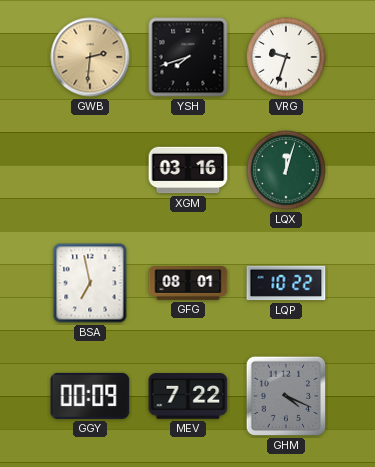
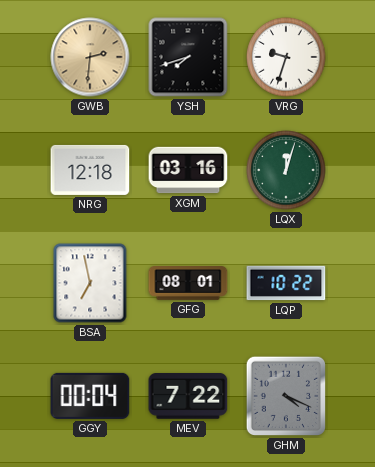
NRG: none -> 12:18
GGY: 00:09 -> 00:04
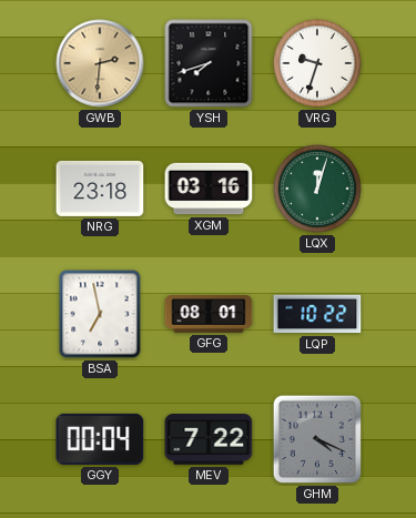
NRG: 12:18 -> 23:18
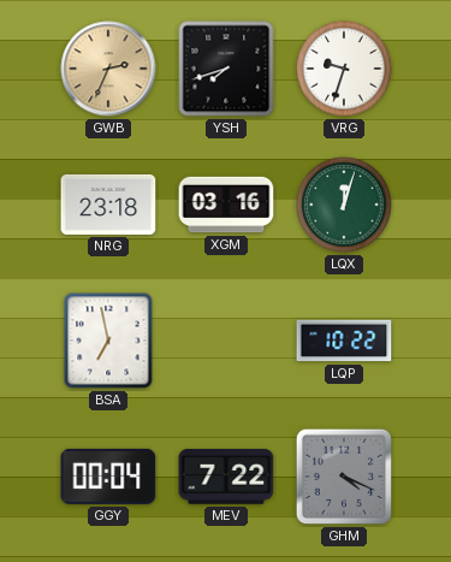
GWB: 2:31 -> 2:34
GFG: 08:01 -> none
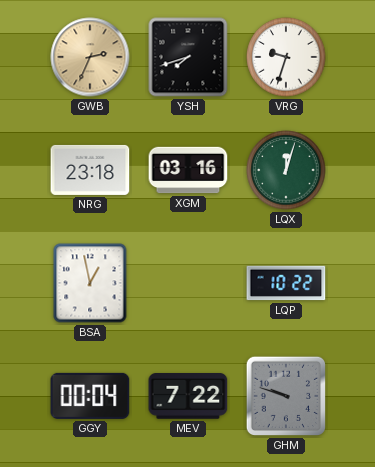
BSA: 6:58 -> 12:58
GHM: 4:19 -> 9:48
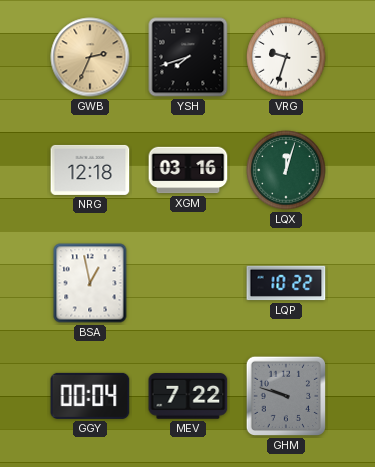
NRG: 23:18 -> 12:18
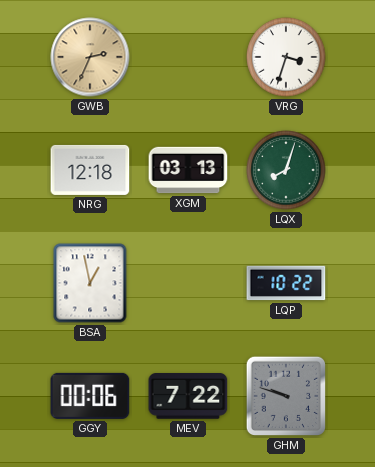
YSH: 7:42 -> none
VRG: 9:33 -> 3:33
XGM: 03:16 -> 03:13
LQX: 12:03 -> 8:03
GGY: 00:04 -> 00:06
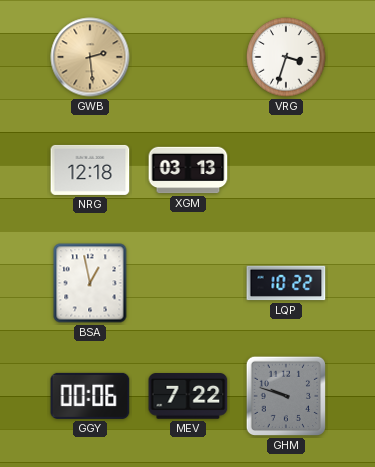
GWB: 2:34 -> 2:29
LQX: 8:03 -> none
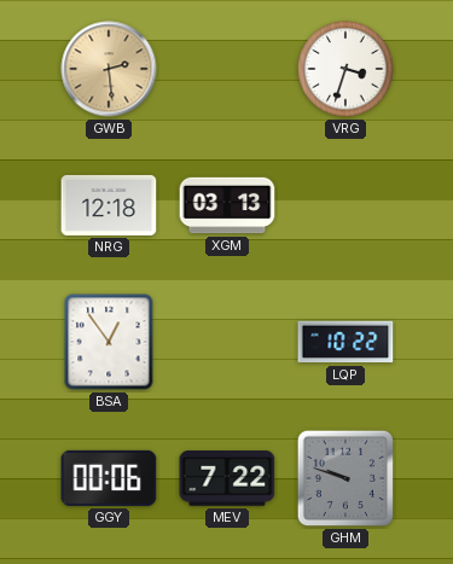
BSA: 12:58 -> 12:54
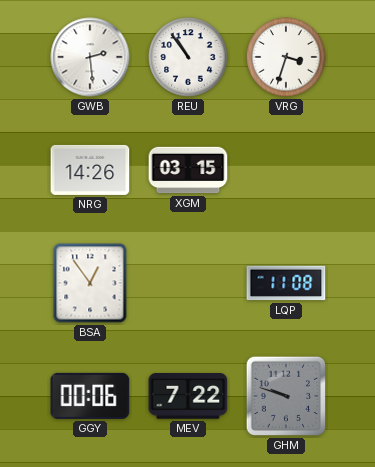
GWB dial: champagne -> white
REU: none -> 10:54
NRG: 12:18 -> 14:26
XGM: 03:13 -> 03:15
LQP: 10:22 -> 11:08
